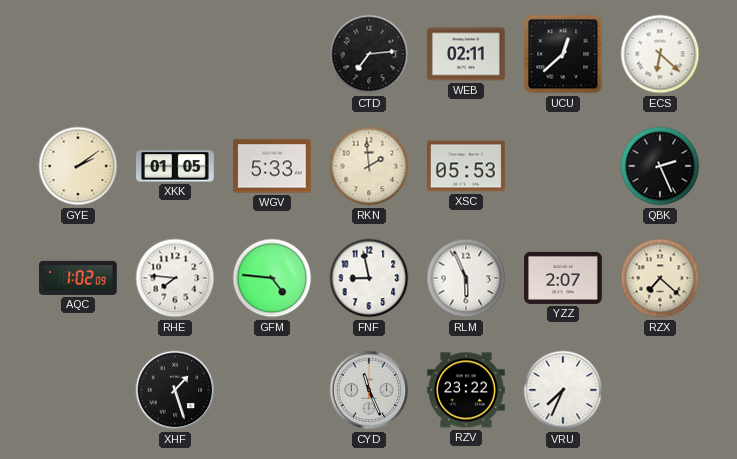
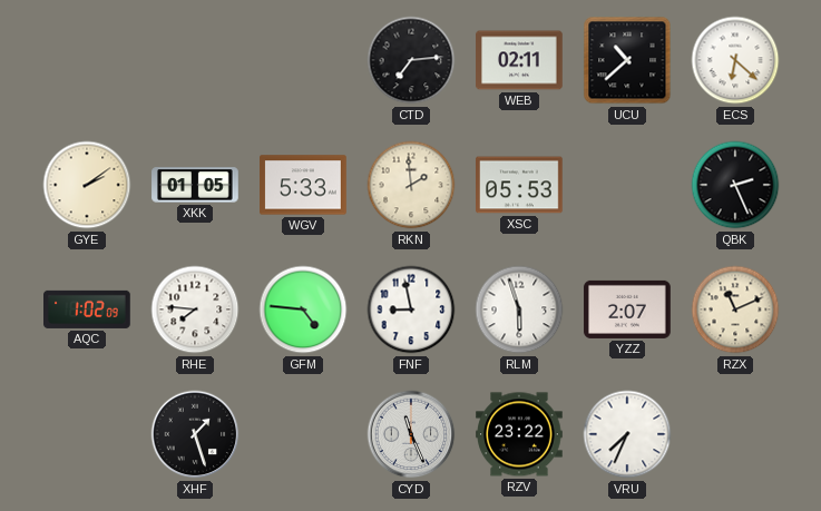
UCU: 12:38 -> 10:38
RLM: 5:56 -> 5:57
RZX: 7:22 -> 11:11
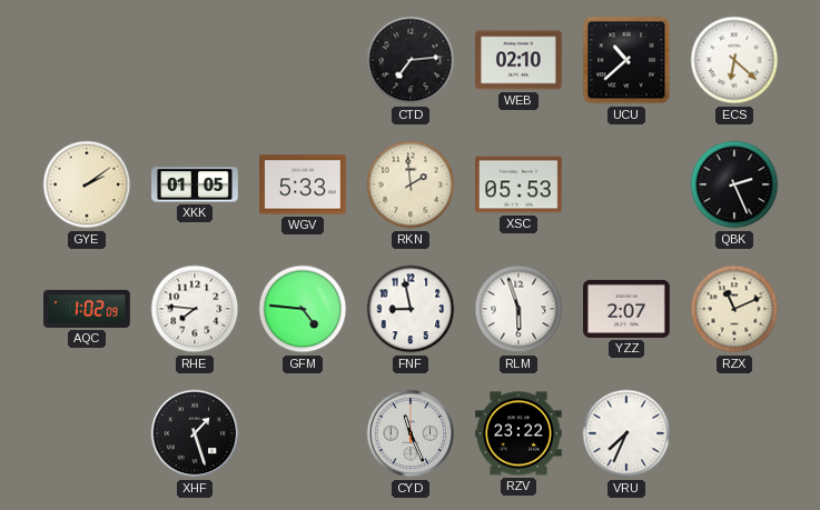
WEB: 02:11 -> 02:10
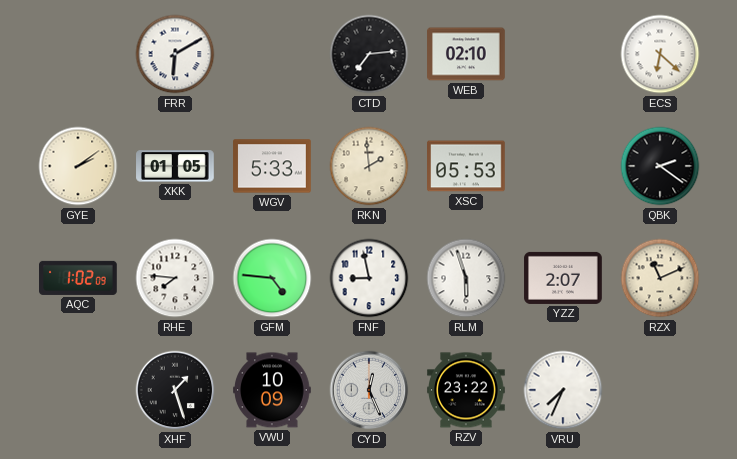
FRR: none -> 6:10
UCU: 10:38 -> none
QBK: 2:26 -> 2:21
VWU: none -> 10:09
CYD: 11:26 -> 12:26
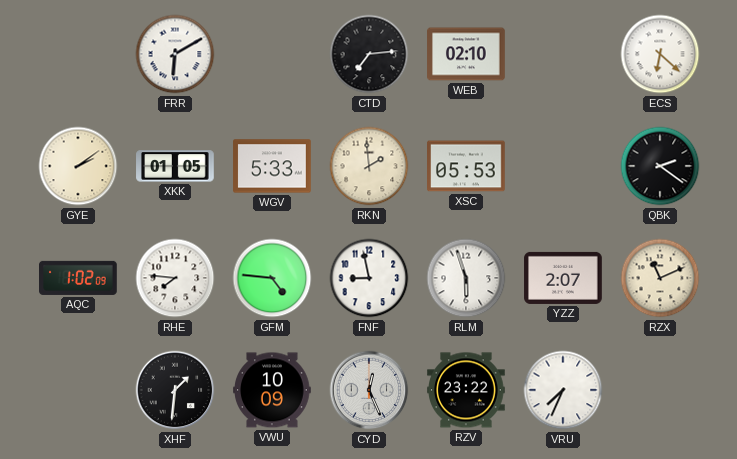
XHF: 1:27 -> 1:31
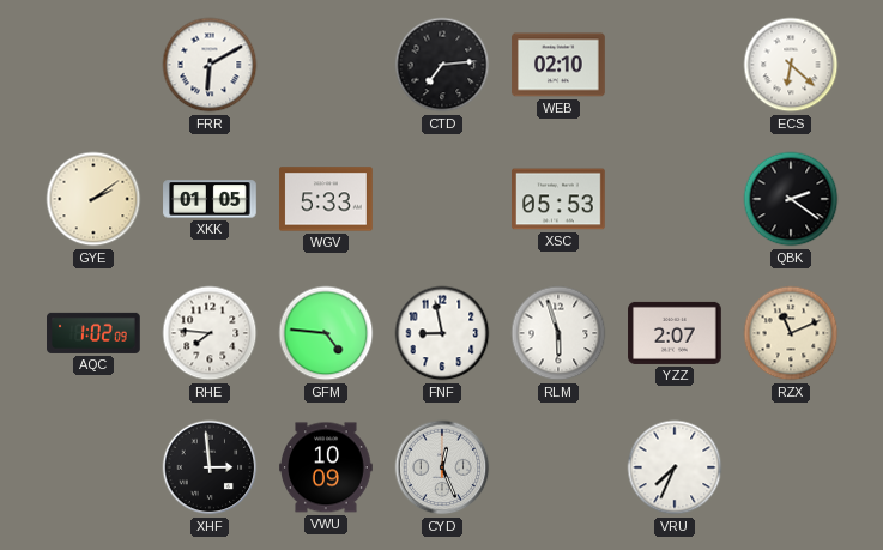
RKN: 1:59 -> none
XHF: 1:31 -> 2:59
RZV: 23:22 -> none
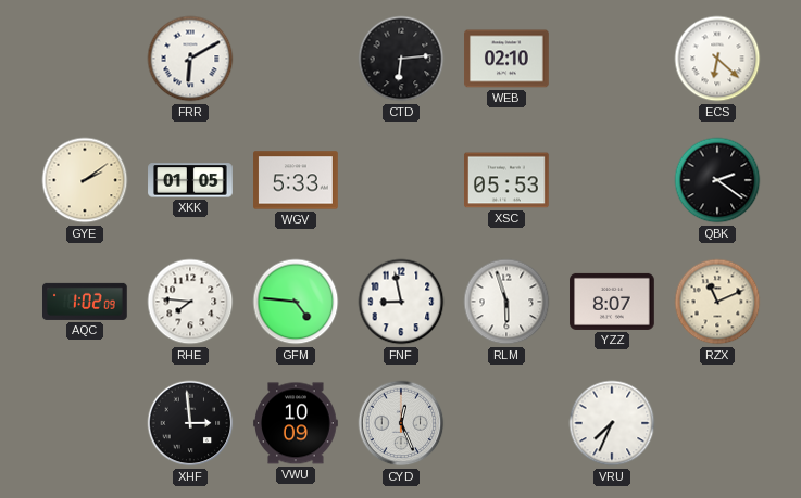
CTD: 7:14 -> 6:14
YZZ: 2:07 -> 8:07
